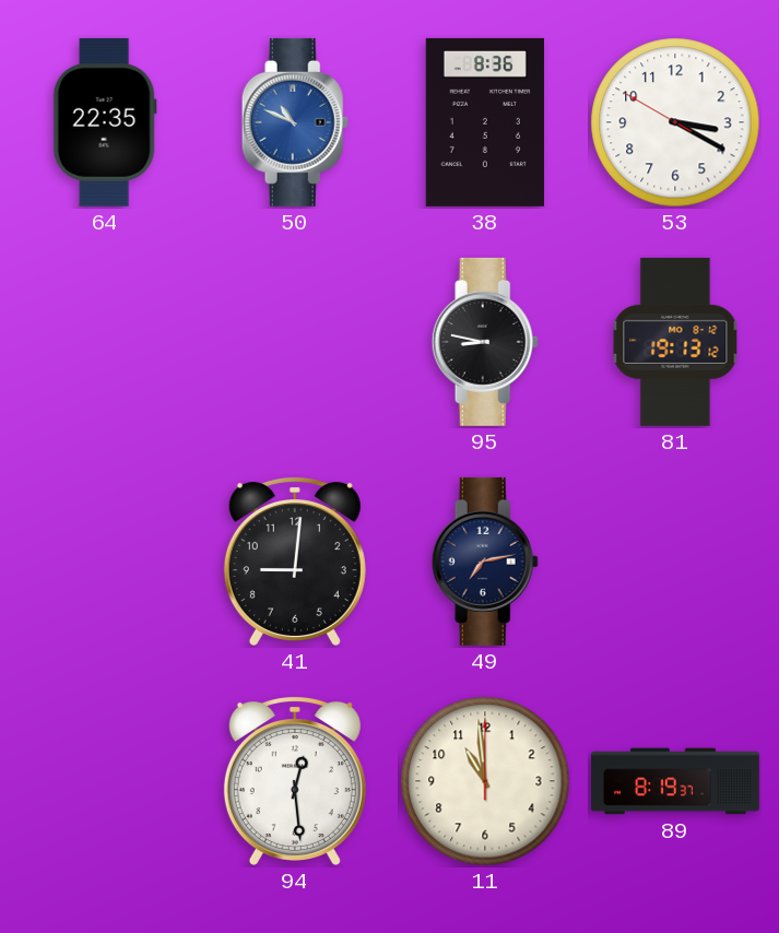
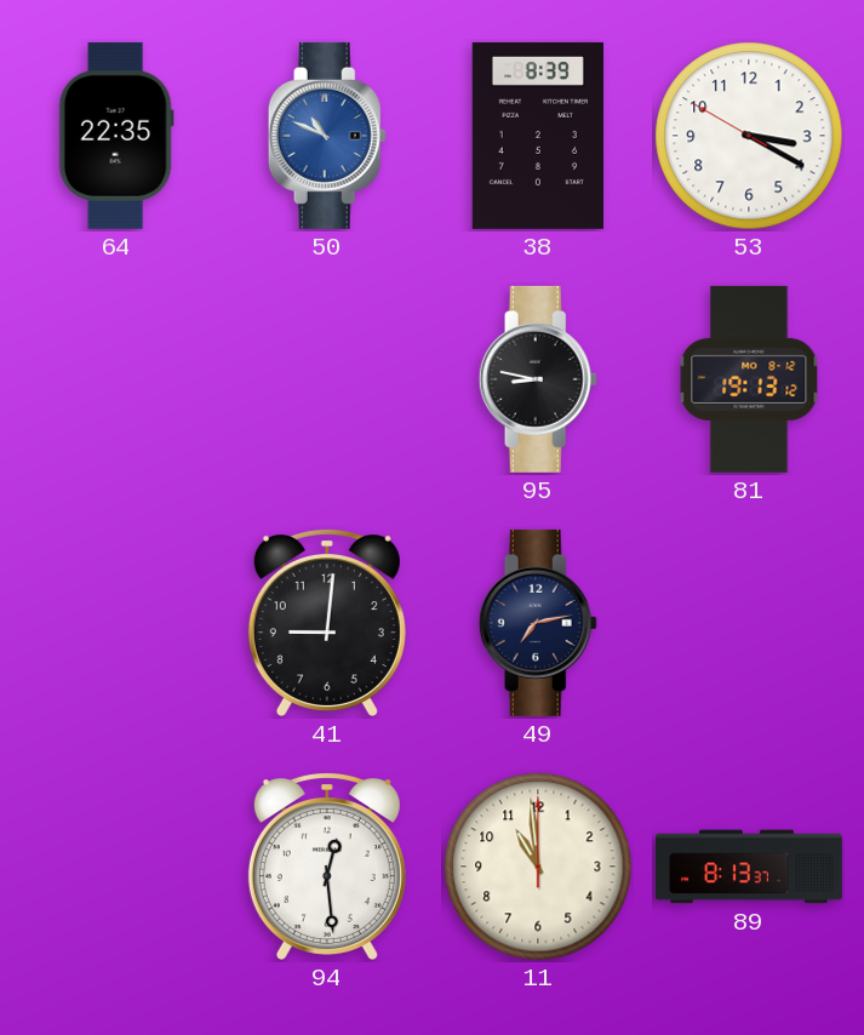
38: 8:36 -> 8:39
89: 8:19 -> 8:13
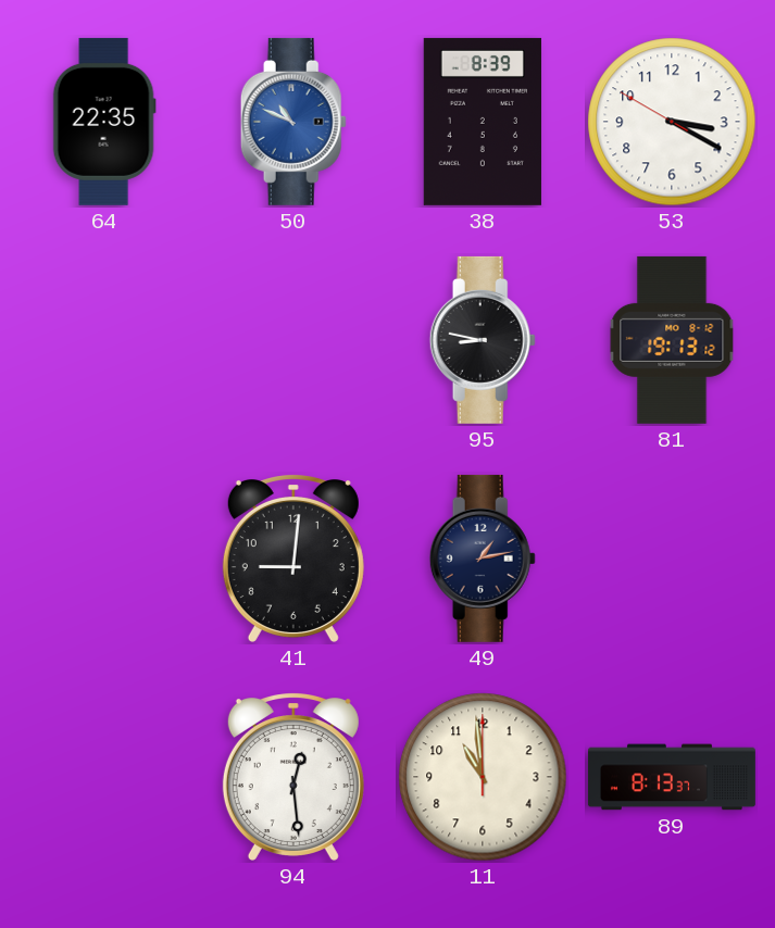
49: 7:13 -> 1:13
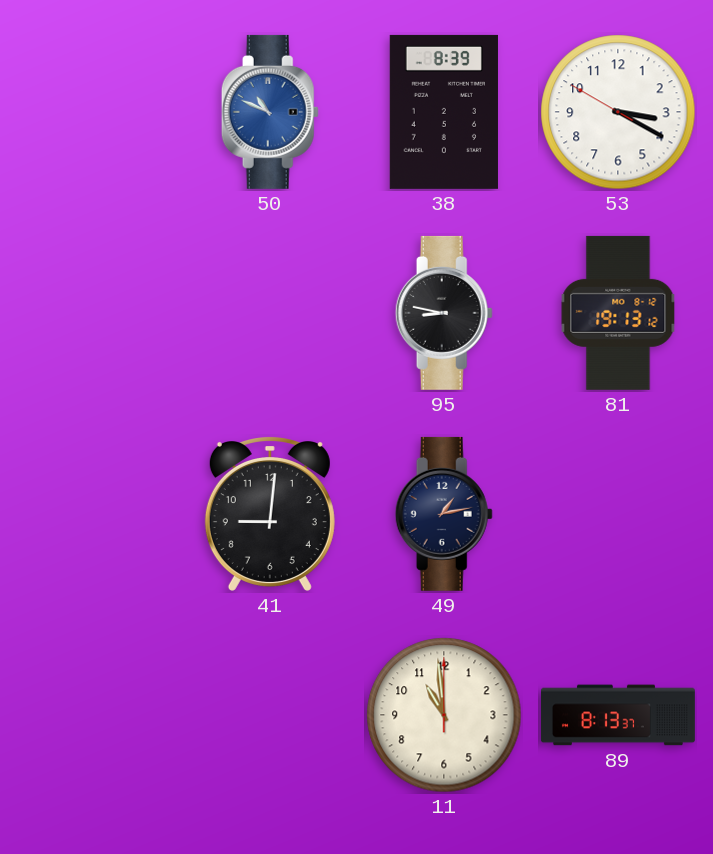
64: 22:35 -> none
94: 12:29 -> none
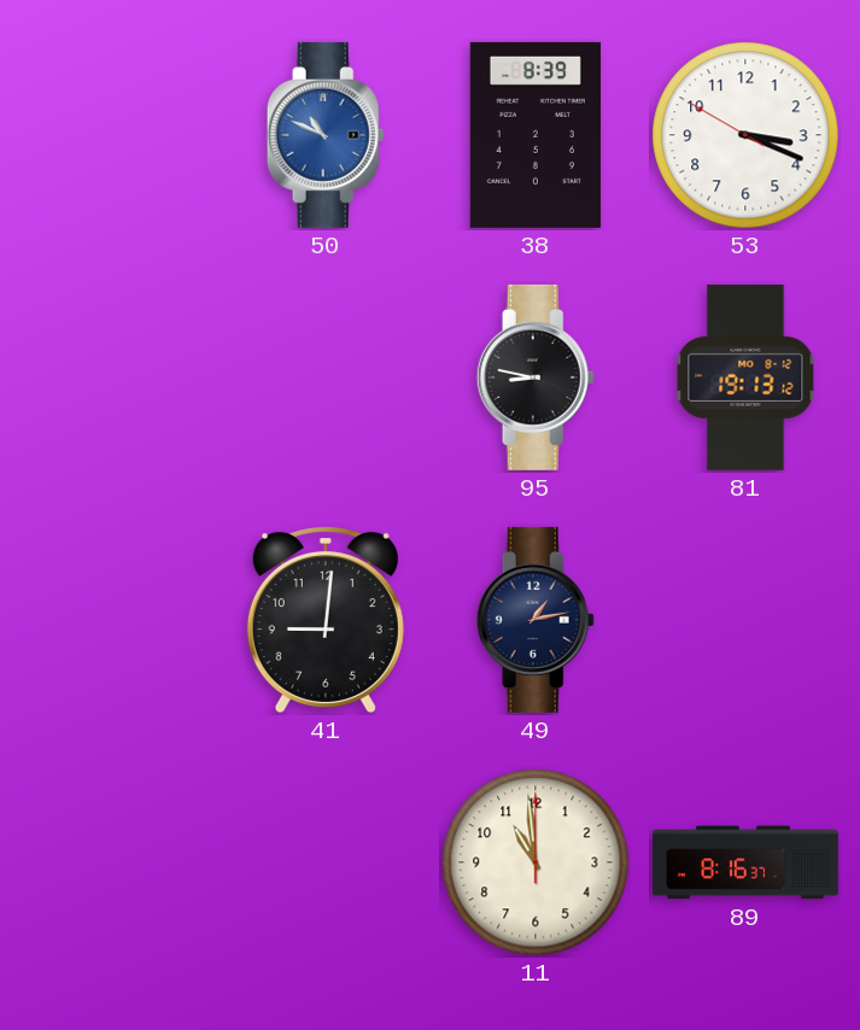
53: 3:19 -> 3:18
89: 8:13 -> 8:16
